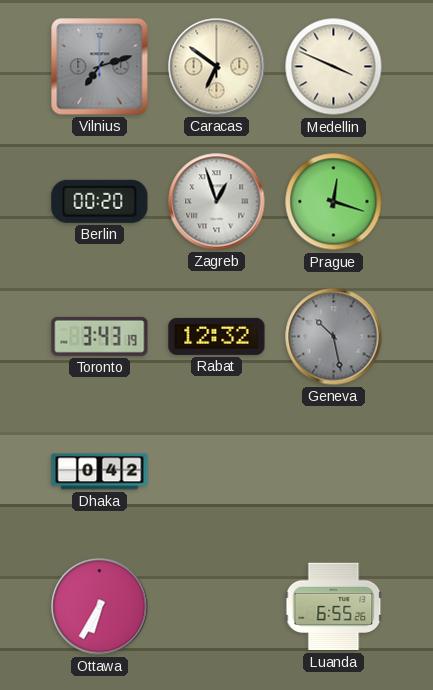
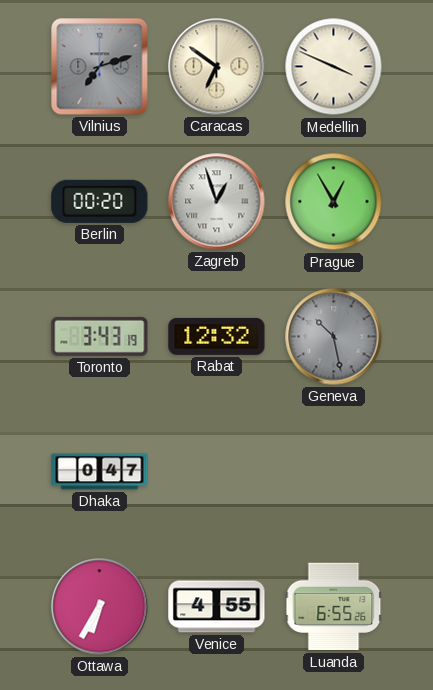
Prague: 12:18 -> 12:55
Dhaka: 0:42 -> 0:47
Venice: none -> 4:55
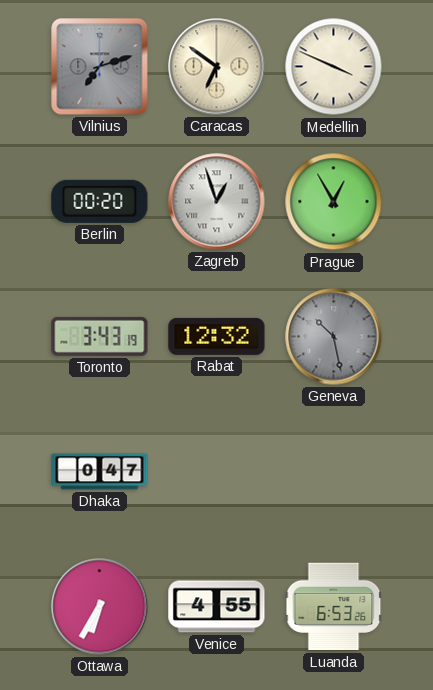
Luanda: 6:55 -> 6:53
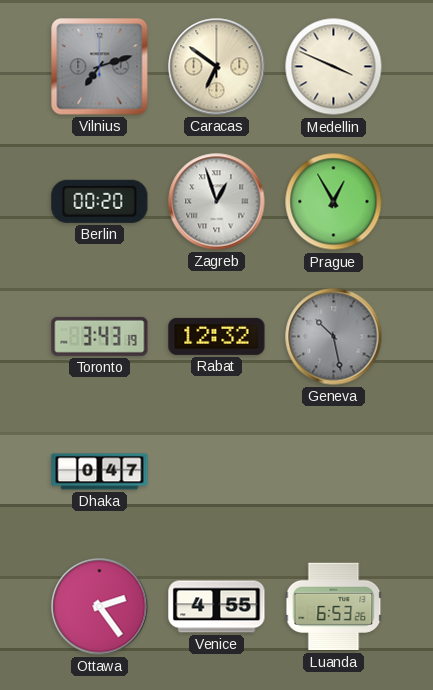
Ottawa: 6:35 -> 2:24
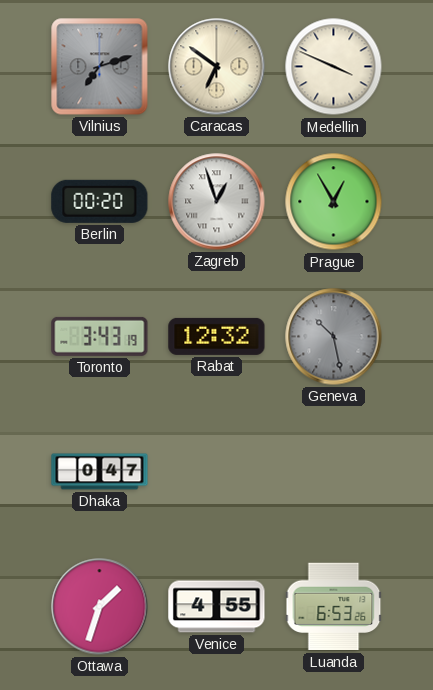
Ottawa: 2:24 -> 1:33
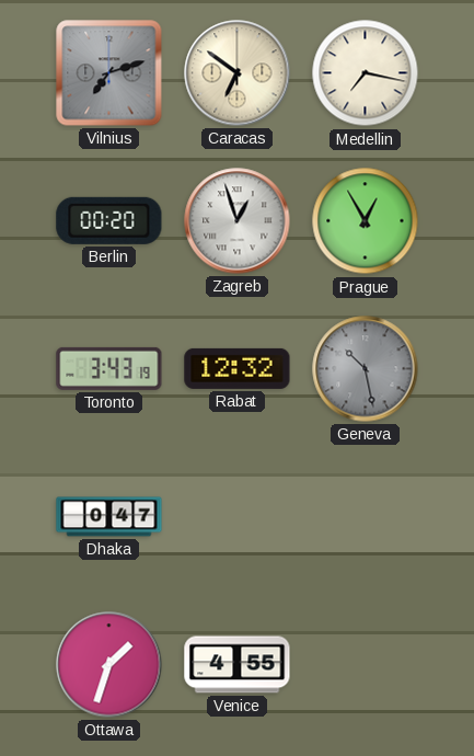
Medellin: 3:49 -> 7:17
Luanda: 6:53 -> none
